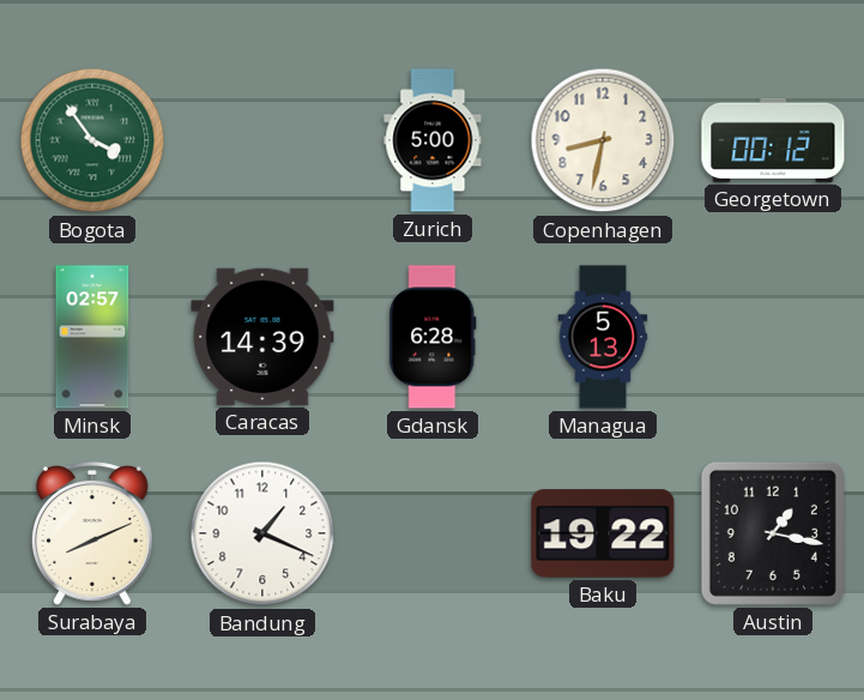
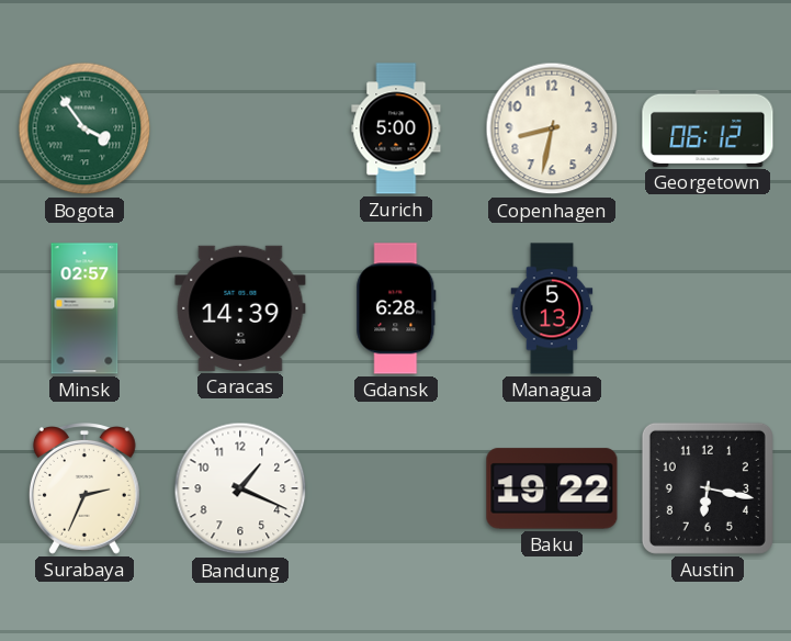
Georgetown: 00:12 -> 06:12
Surabaya: 8:11 -> 2:34
Austin: 1:17 -> 6:17
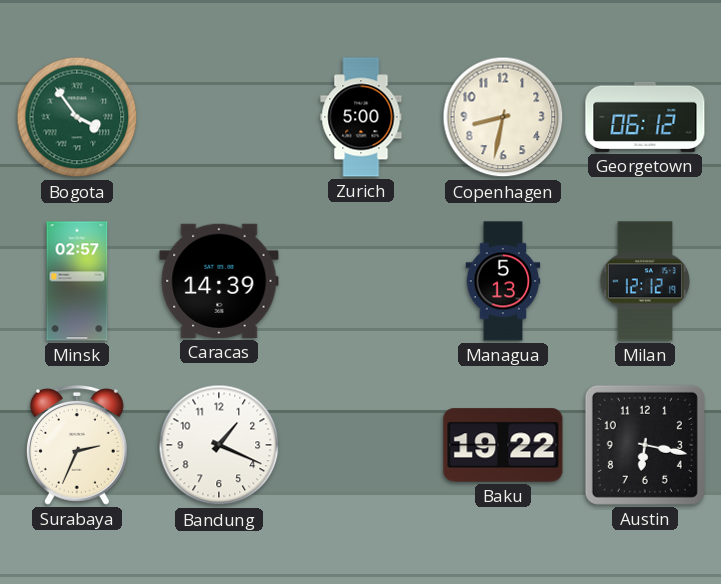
Gdansk: 6:28 -> none
Milan: none -> 12:12
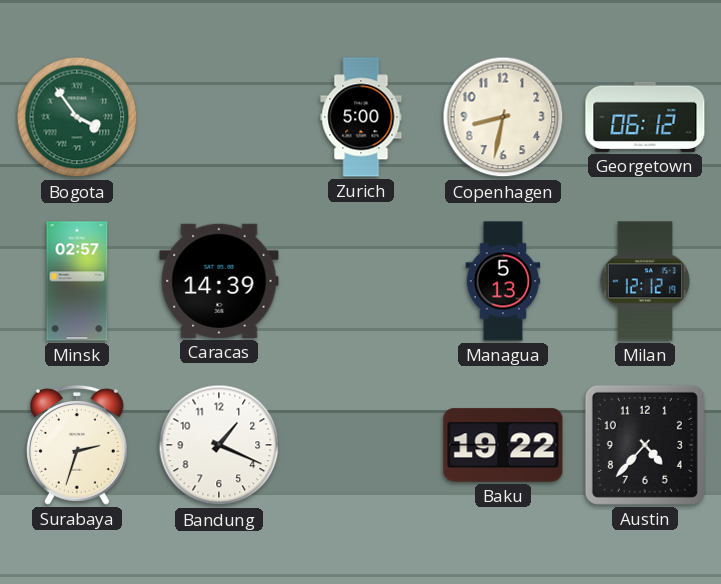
Surabaya: 2:34 -> 2:33
Austin: 6:17 -> 4:37
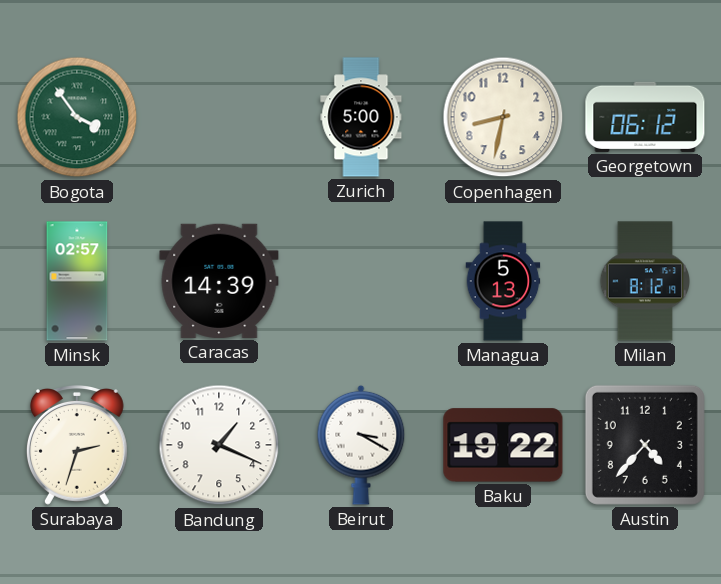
Milan: 12:12 -> 8:12
Beirut: none -> 3:20
